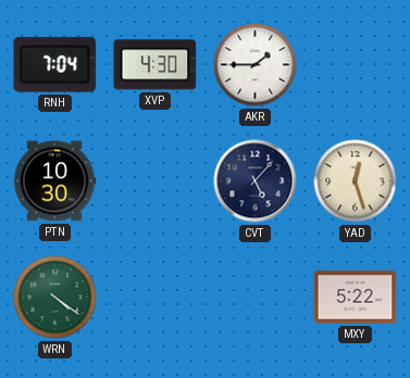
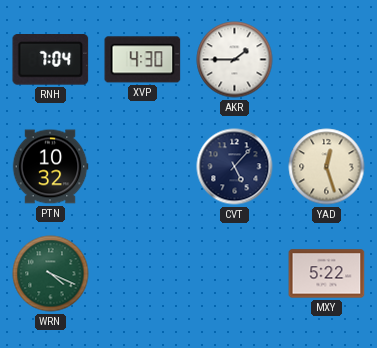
PTN: 10:30 -> 10:32
WRN: 4:21 -> 4:19
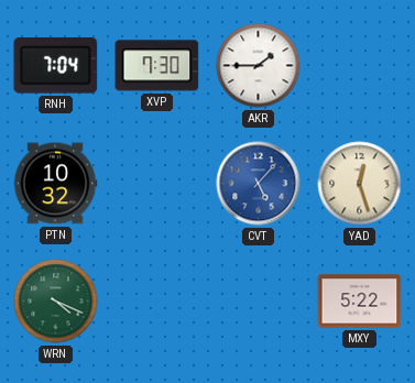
XVP: 4:30 -> 7:30
CVT dial: navy -> blue
